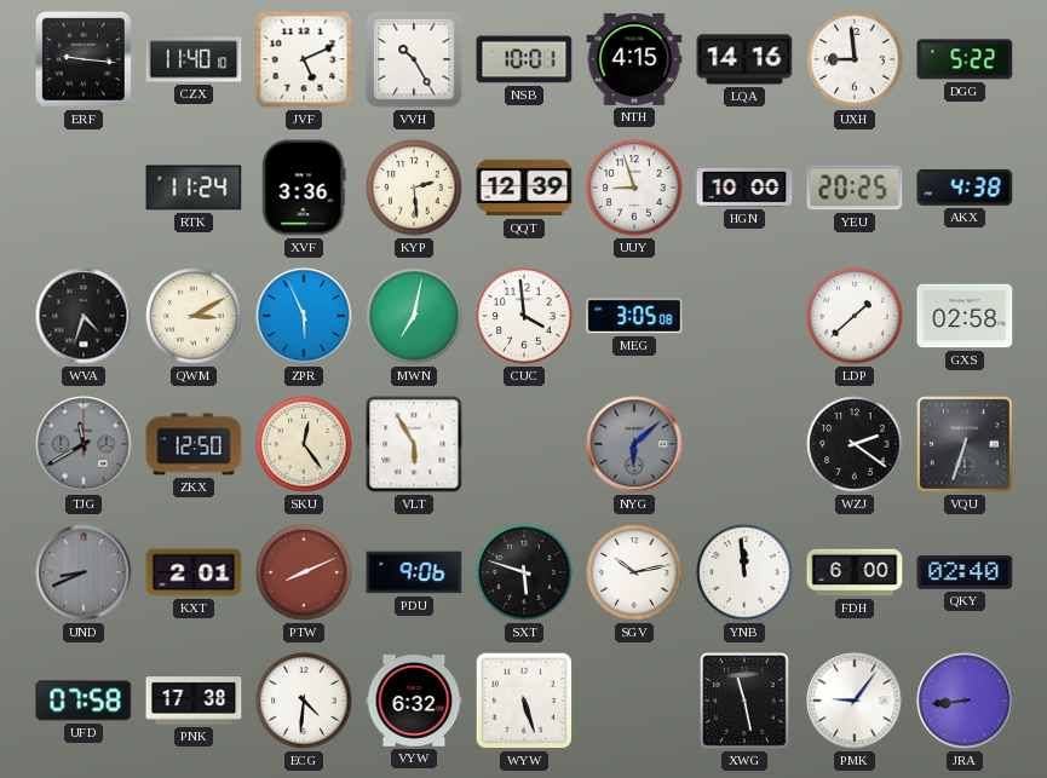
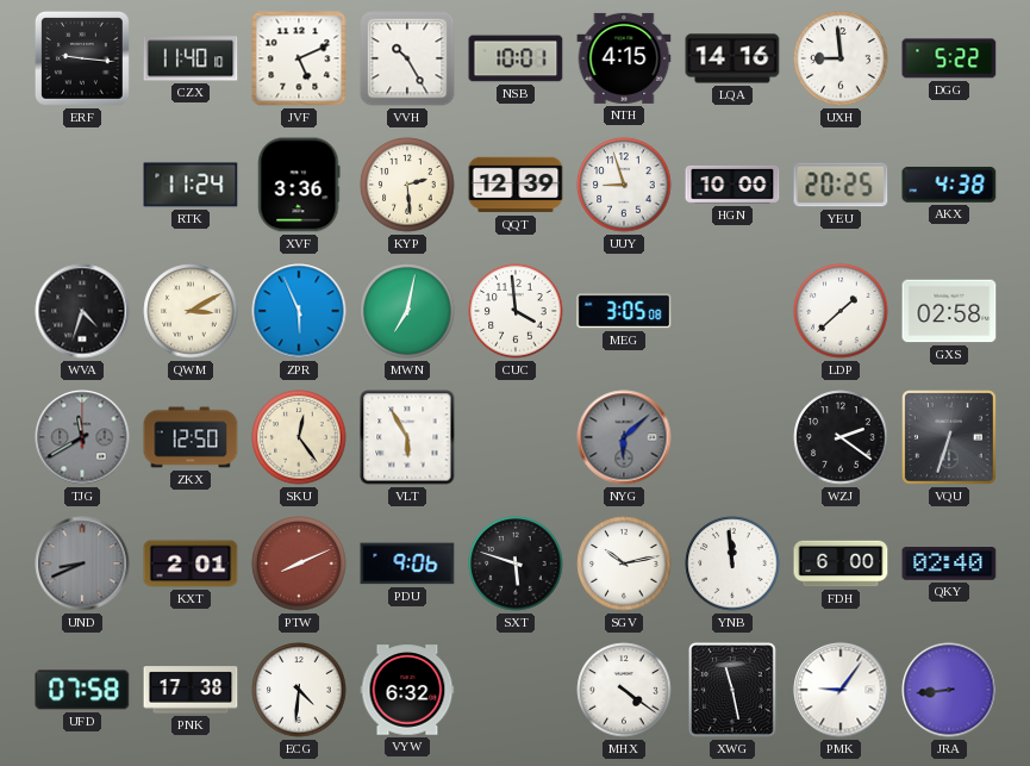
WYW: 5:27 -> none
MHX: none -> 4:21
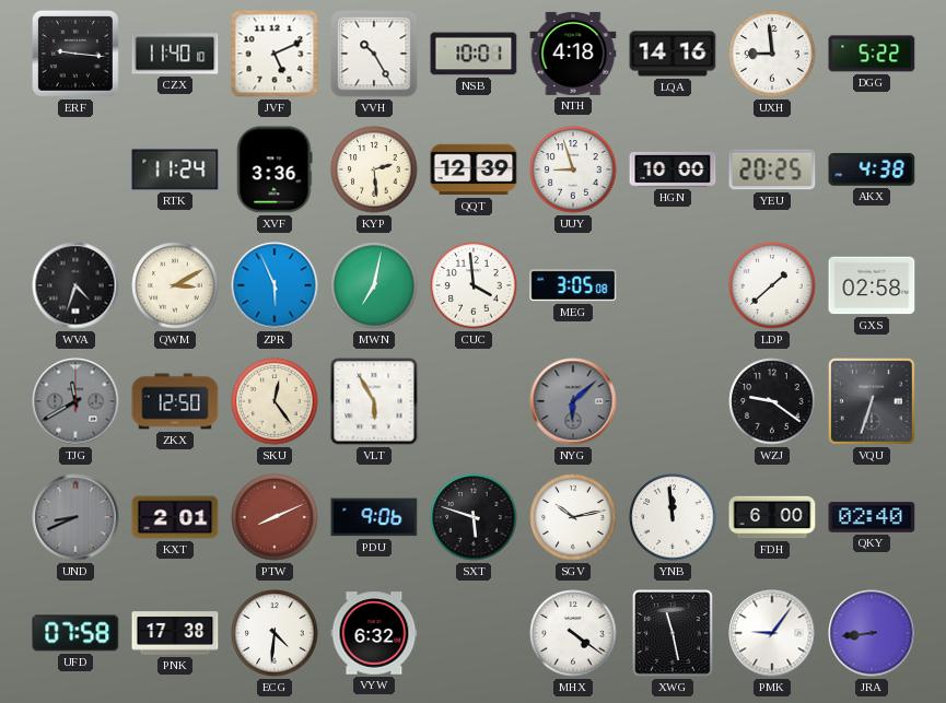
NTH: 4:15 -> 4:18
WZJ: 2:21 -> 9:21
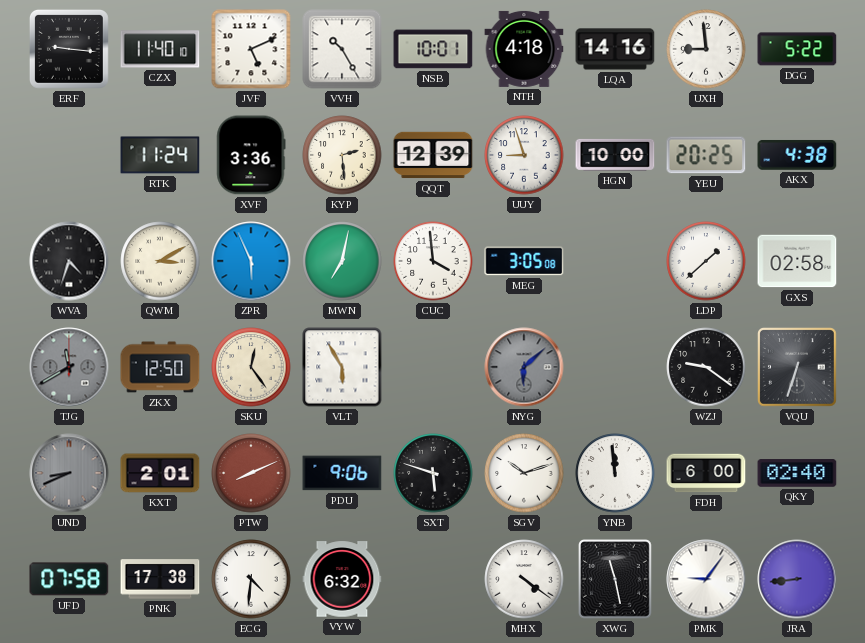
SGV: 10:13 -> 10:12
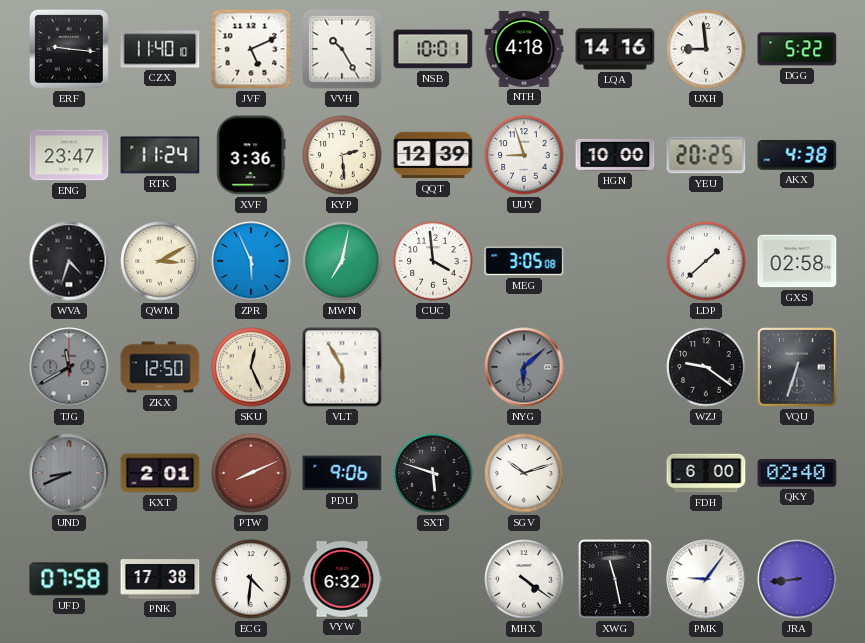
ENG: none -> 23:47
SKU: 12:24 -> 12:26
YNB: 11:59 -> none
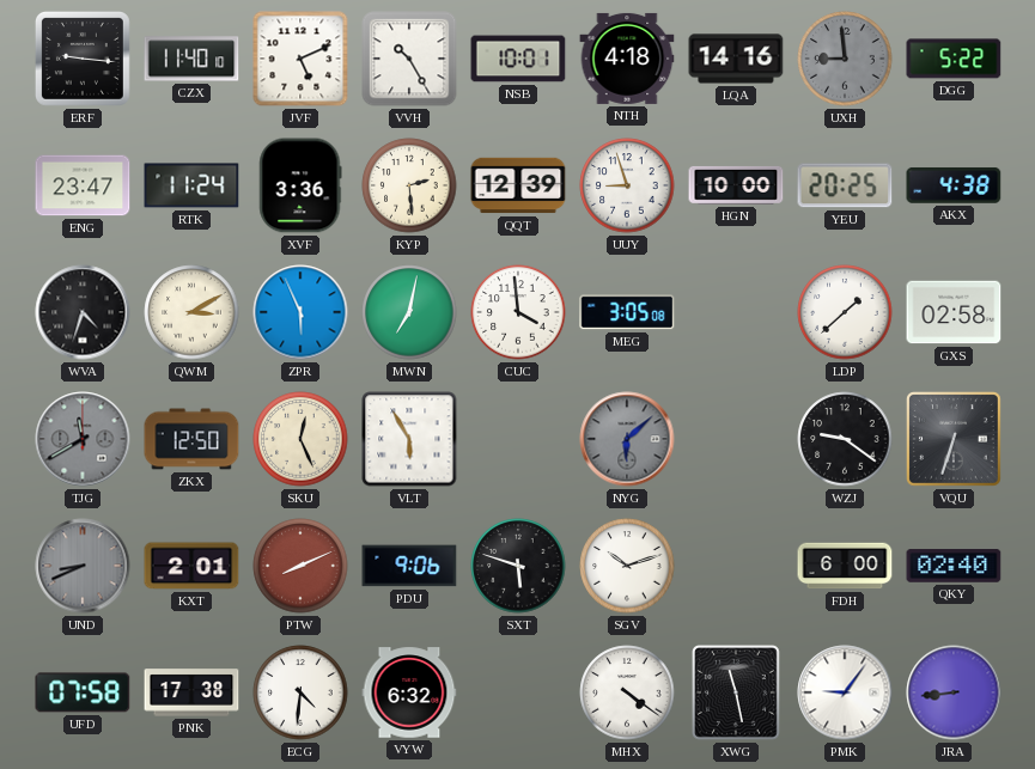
UXH dial: white -> grey
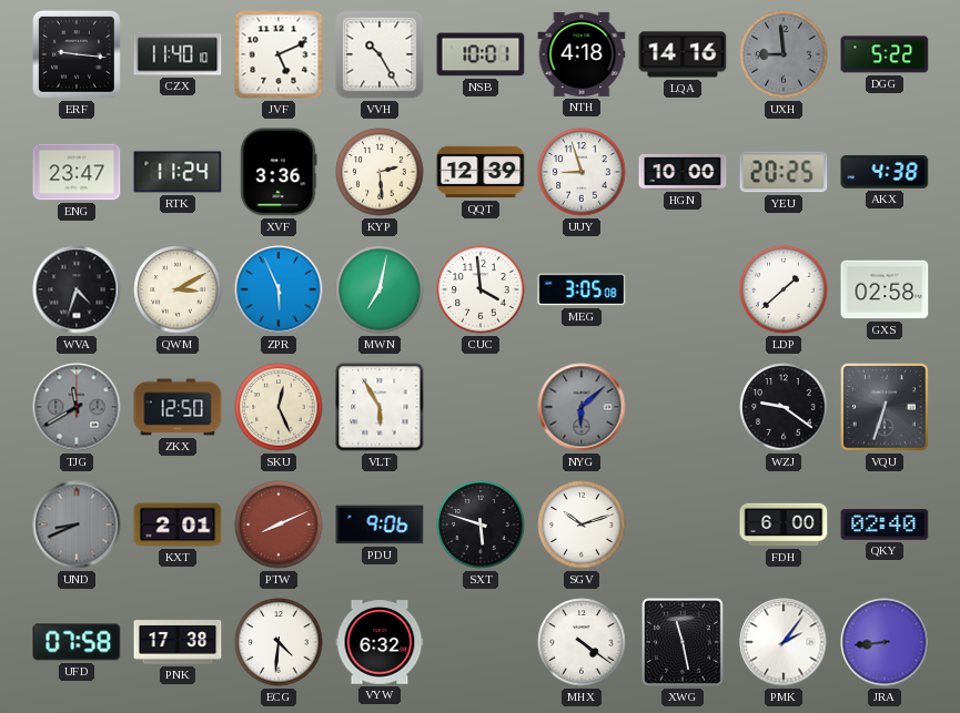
PMK: 9:06 -> 2:06
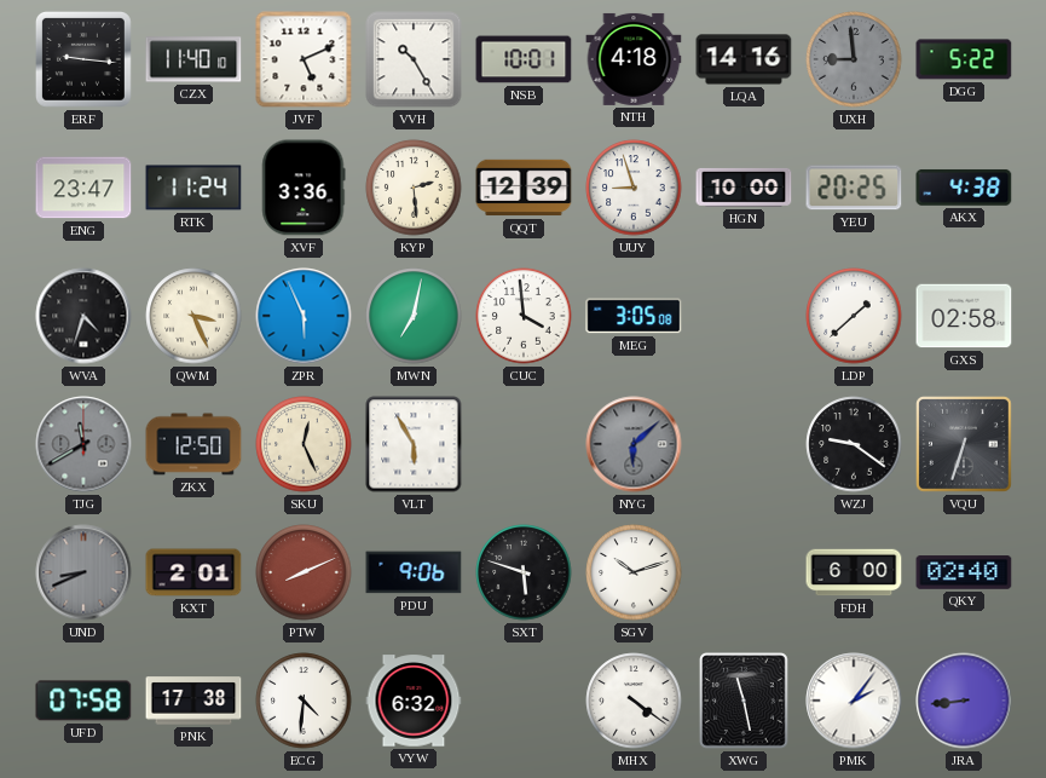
QWM: 3:10 -> 3:26
